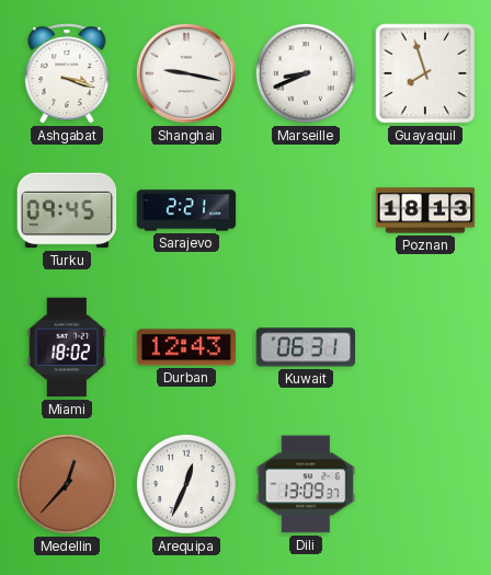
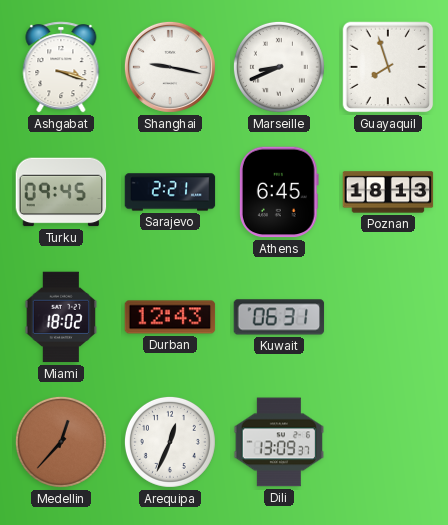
Athens: none -> 6:45
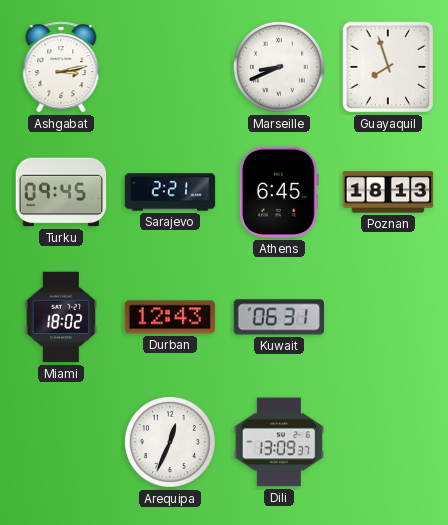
Ashgabat: 3:18 -> 3:13
Shanghai: 9:17 -> none
Medellin: 12:37 -> none
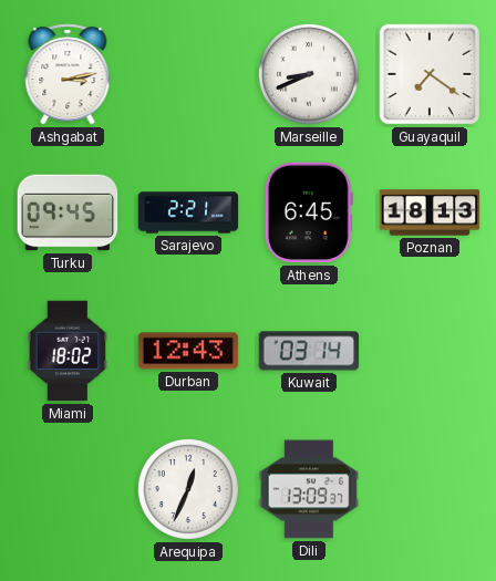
Guayaquil: 7:57 -> 7:21
Kuwait: 06:31 -> 03:14
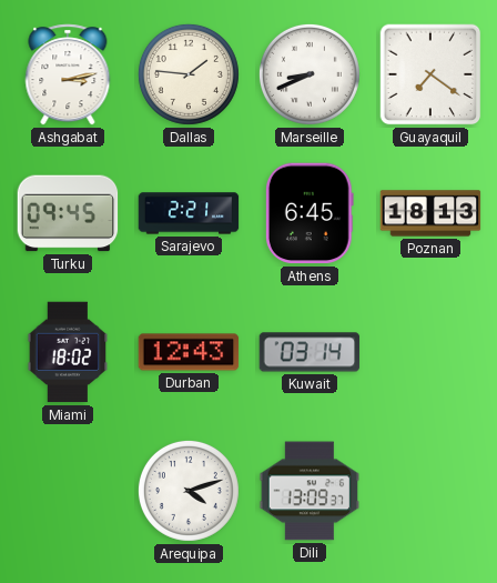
Dallas: none -> 1:46
Arequipa: 12:34 -> 4:12
